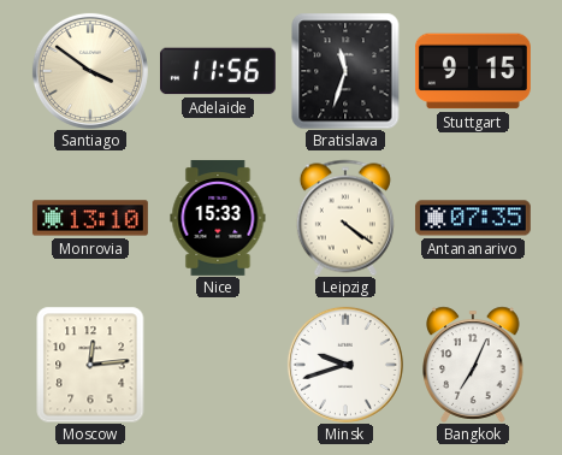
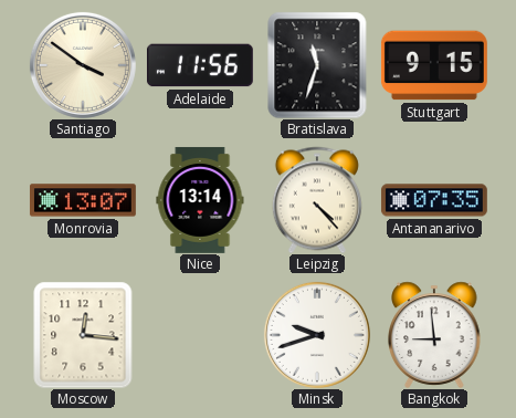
Monrovia: 13:10 -> 13:07
Nice: 15:33 -> 13:14
Leipzig: 4:21 -> 4:23
Moscow: 12:14 -> 12:16
Bangkok: 7:04 -> 8:59
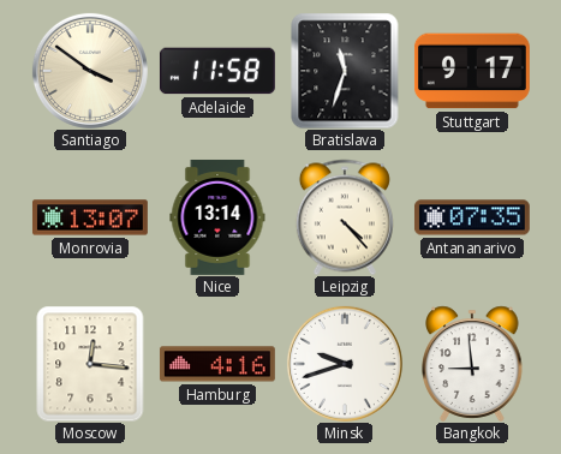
Adelaide: 11:56 -> 11:58
Stuttgart: 9:15 -> 9:17
Hamburg: none -> 4:16
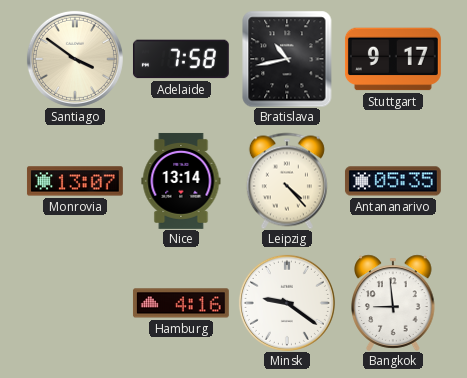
Adelaide: 11:58 -> 7:58
Bratislava: 11:33 -> 10:43
Antananarivo: 07:35 -> 05:35
Moscow: 12:16 -> none
Minsk: 9:42 -> 9:21
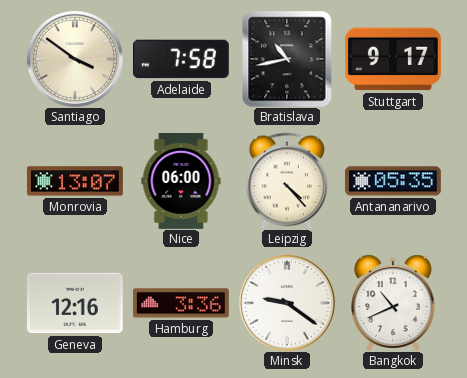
Nice: 13:14 -> 06:00
Geneva: none -> 12:16
Hamburg: 4:16 -> 3:36
Bangkok: 8:59 -> 10:41
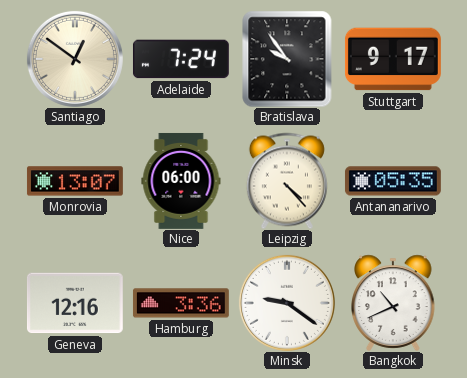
Santiago: 3:51 -> 12:51
Adelaide: 7:58 -> 7:24
Bratislava: 10:43 -> 9:54
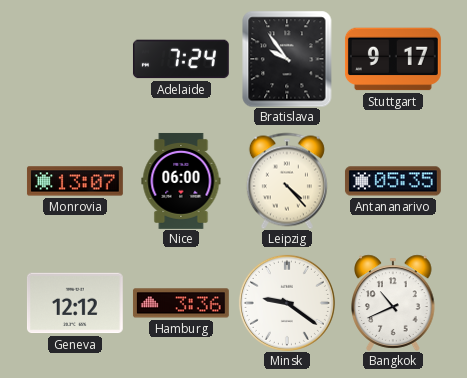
Santiago: 12:51 -> none
Geneva: 12:16 -> 12:12
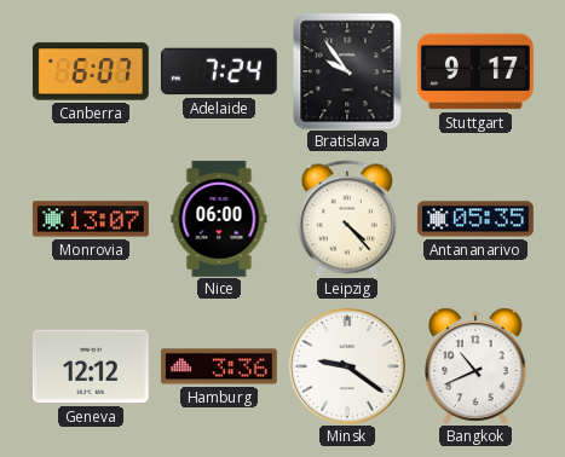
Canberra: none -> 6:07
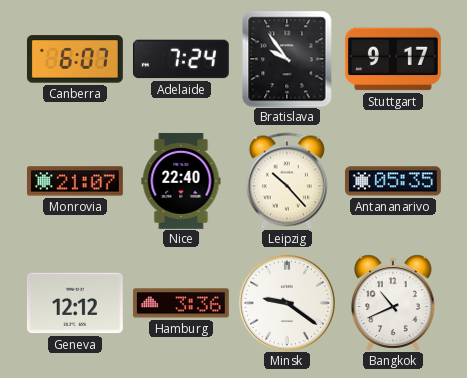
Monrovia: 13:07 -> 21:07
Nice: 06:00 -> 22:40
Leipzig: 4:23 -> 10:23
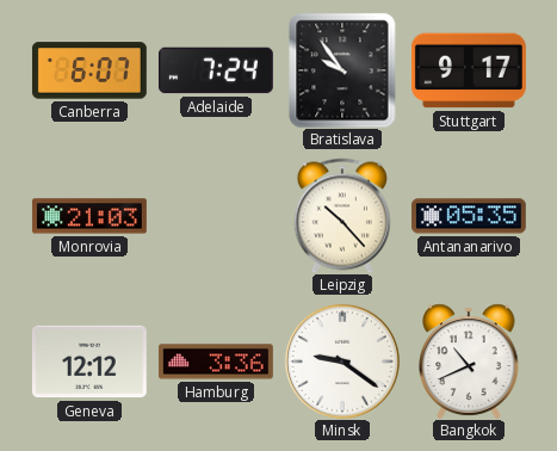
Monrovia: 21:07 -> 21:03
Nice: 22:40 -> none
